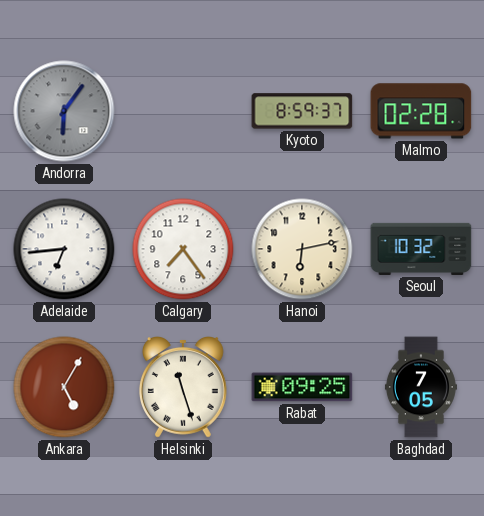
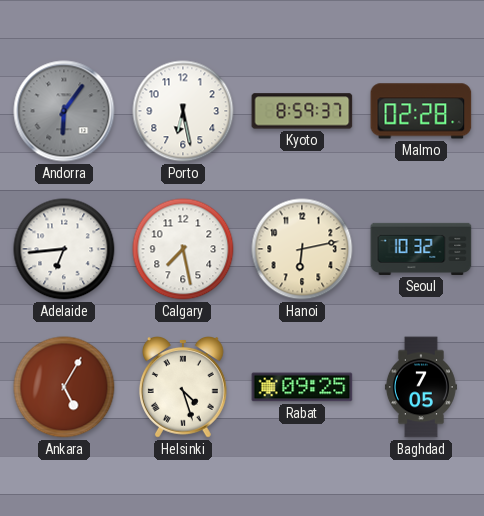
Porto: none -> 6:28
Calgary: 7:24 -> 7:28
Helsinki: 11:27 -> 4:27
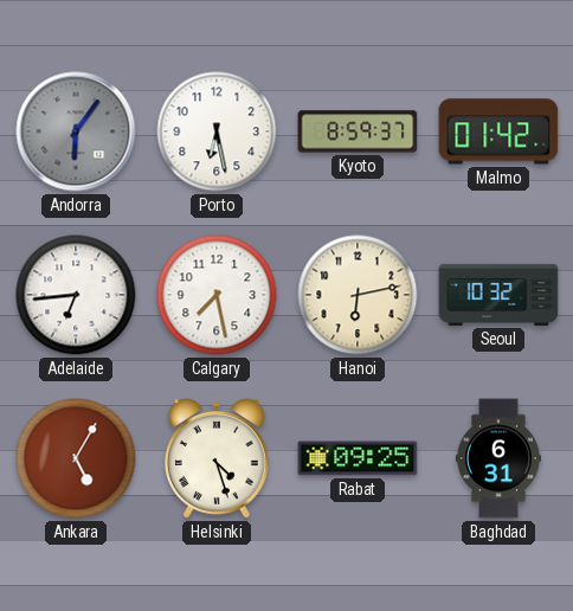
Malmo: 02:28 -> 01:42
Baghdad: 7:05 -> 6:31
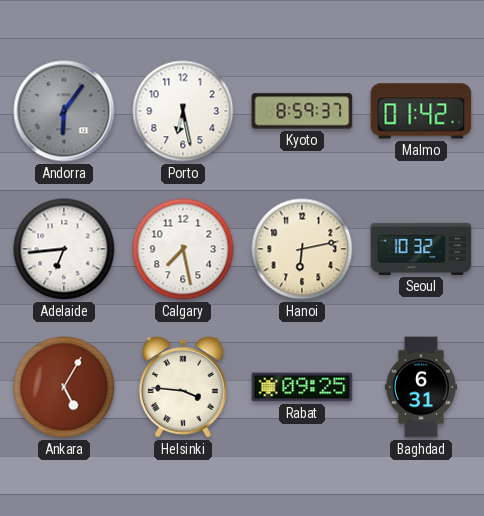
Helsinki: 4:27 -> 3:46
